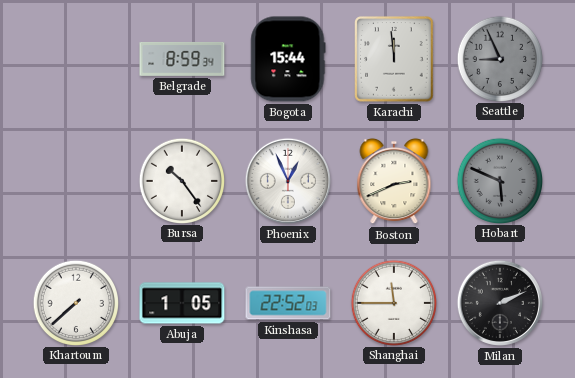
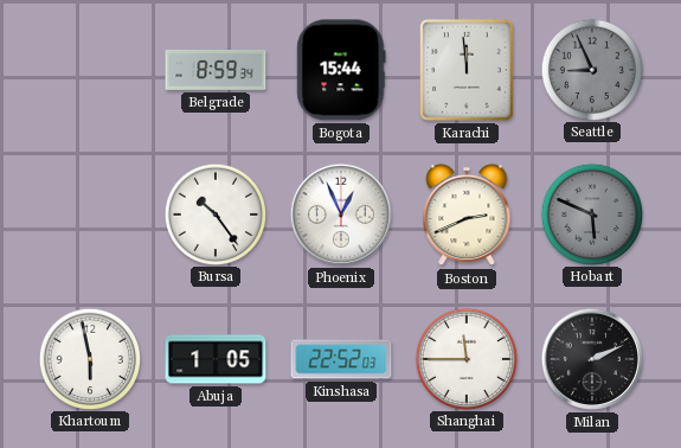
Khartoum: 7:38 -> 5:58
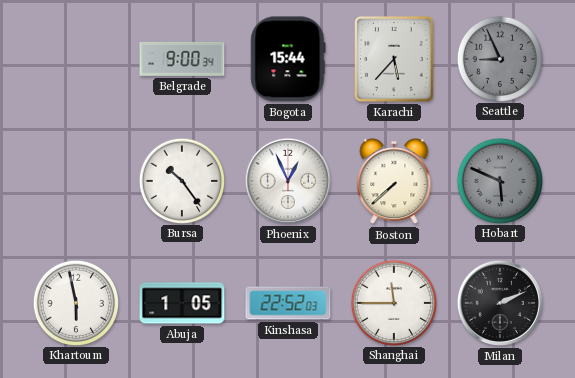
Belgrade: 8:59 -> 9:00
Karachi: 11:59 -> 5:37
Boston: 2:41 -> 7:38
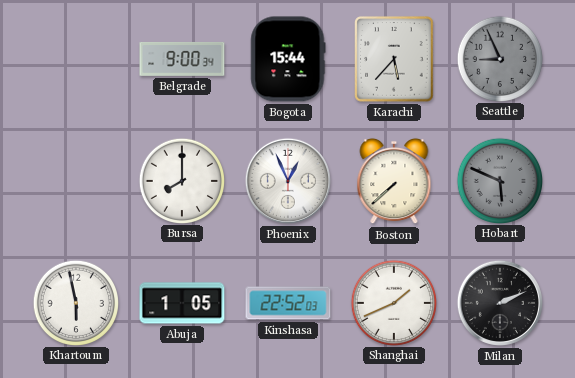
Bursa: 10:24 -> 8:00
Shanghai: 11:45 -> 1:41
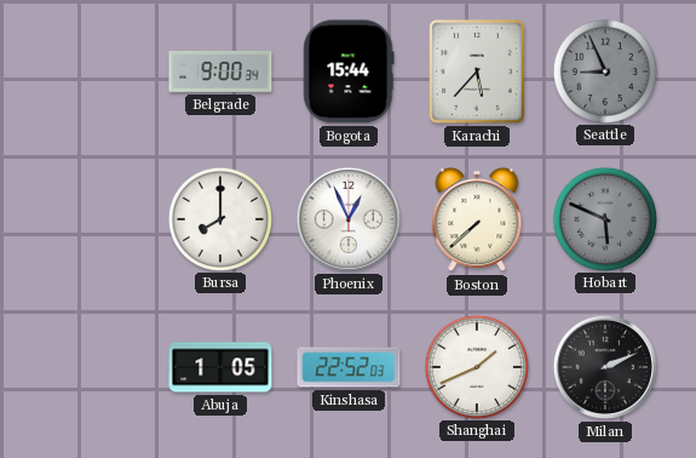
Khartoum: 5:58 -> none
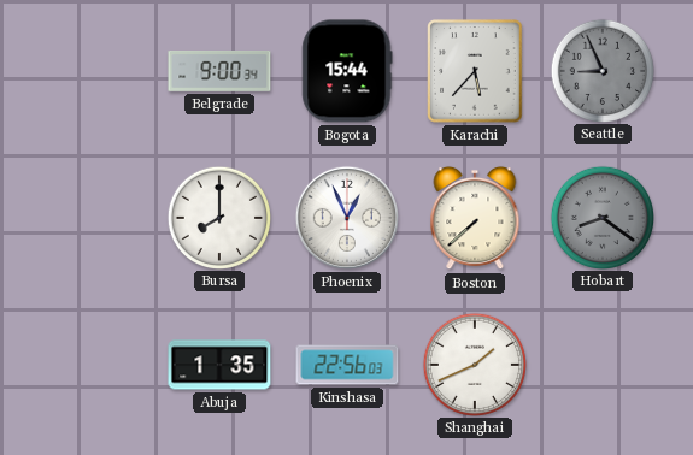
Hobart: 5:49 -> 8:21
Abuja: 1:05 -> 1:35
Kinshasa: 22:52 -> 22:56
Milan: 2:11 -> none
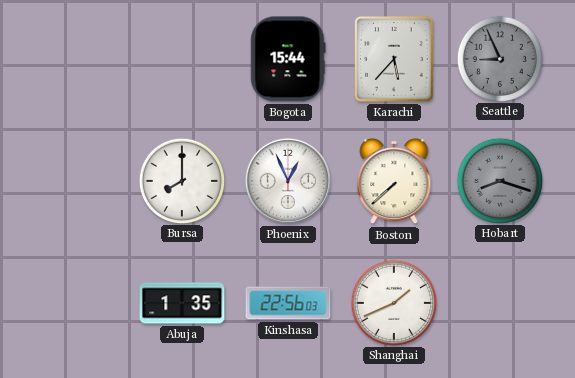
Belgrade: 9:00 -> none
Hobart: 8:21 -> 8:18
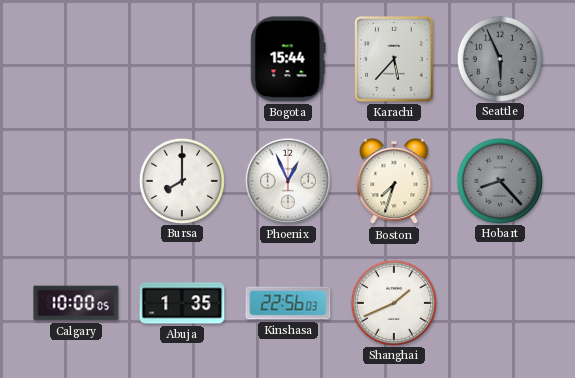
Seattle: 8:56 -> 5:56
Boston: 7:38 -> 7:33
Hobart: 8:18 -> 8:23
Calgary: none -> 10:00
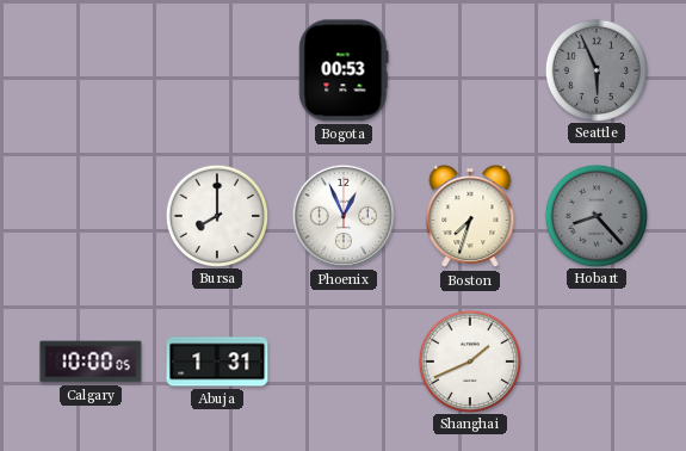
Bogota: 15:44 -> 00:53
Karachi: 5:37 -> none
Abuja: 1:35 -> 1:31
Kinshasa: 22:56 -> none
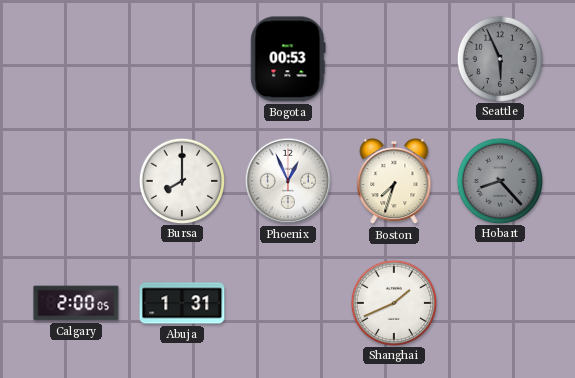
Calgary: 10:00 -> 2:00
